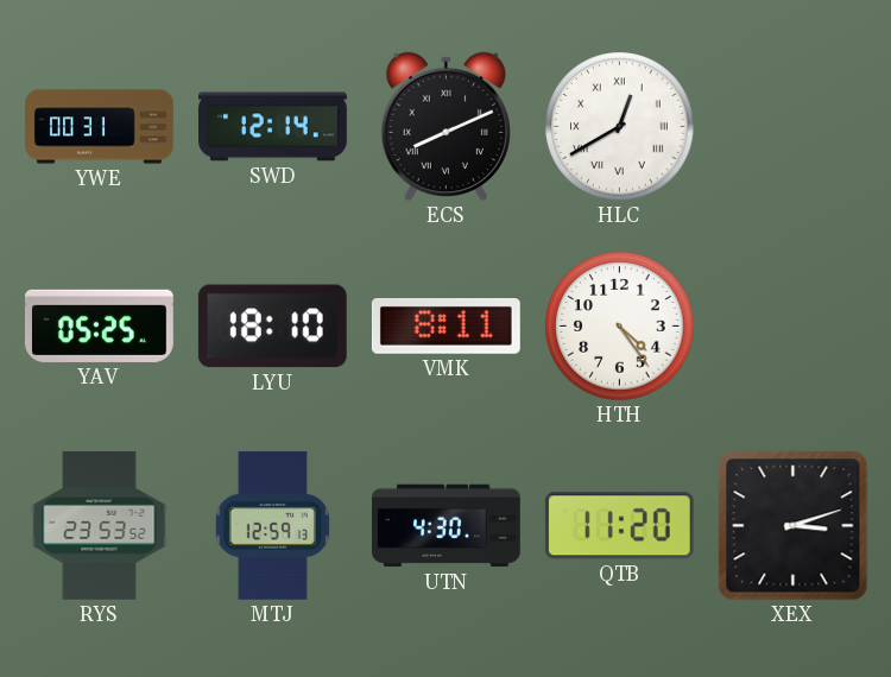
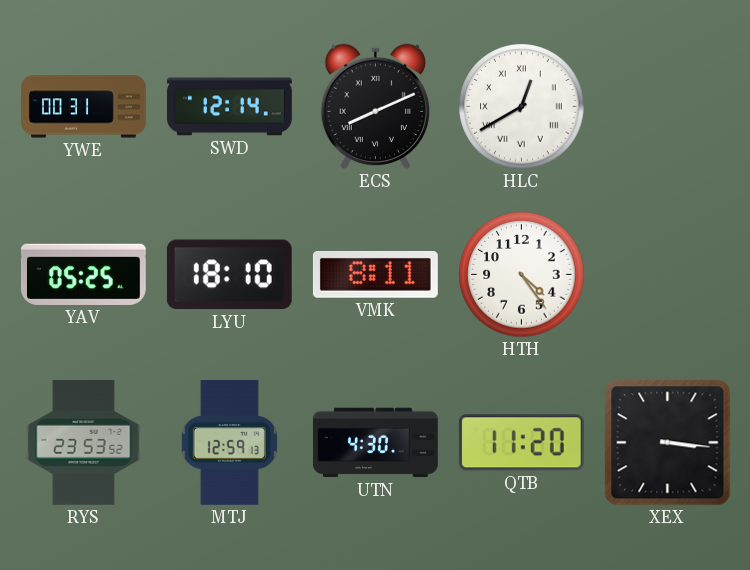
XEX: 3:12 -> 3:16
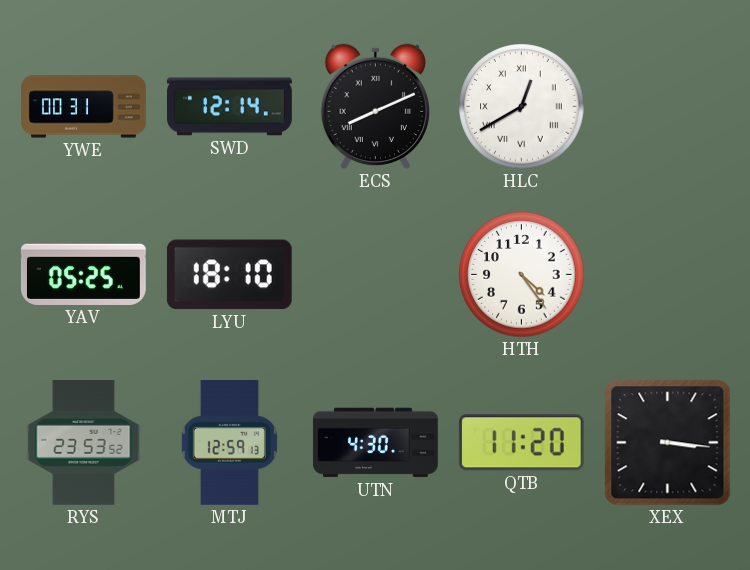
VMK: 8:11 -> none
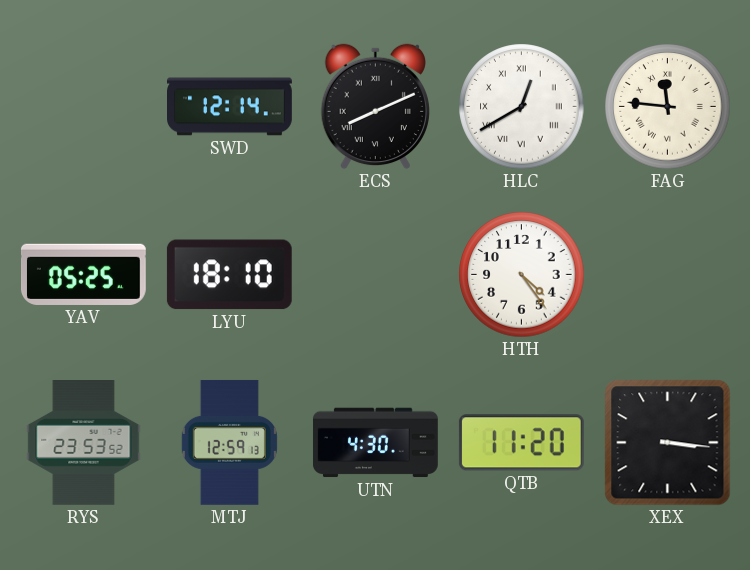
YWE: 00:31 -> none
FAG: none -> 11:46
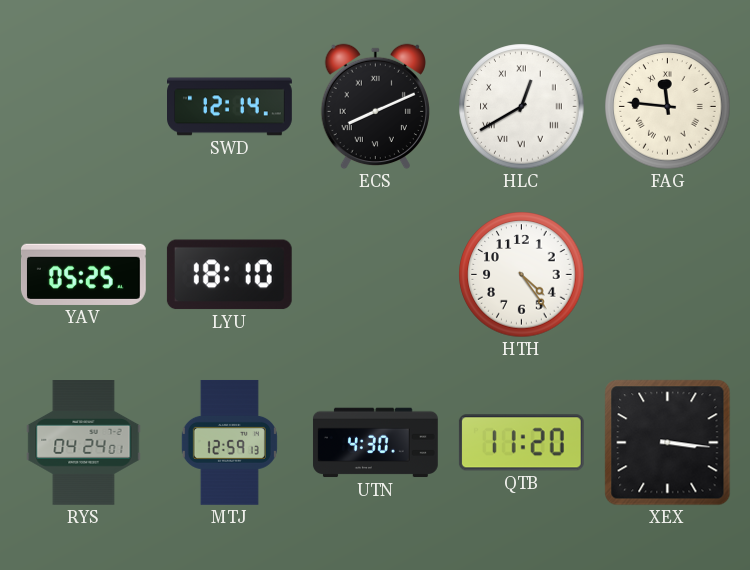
RYS: 23:53 -> 04:24
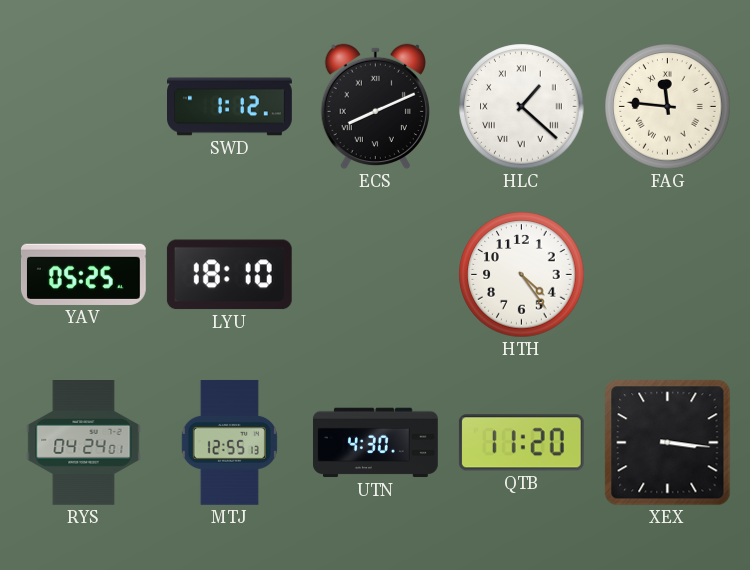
SWD: 12:14 -> 1:12
HLC: 12:40 -> 1:22
MTJ: 12:59 -> 12:55
